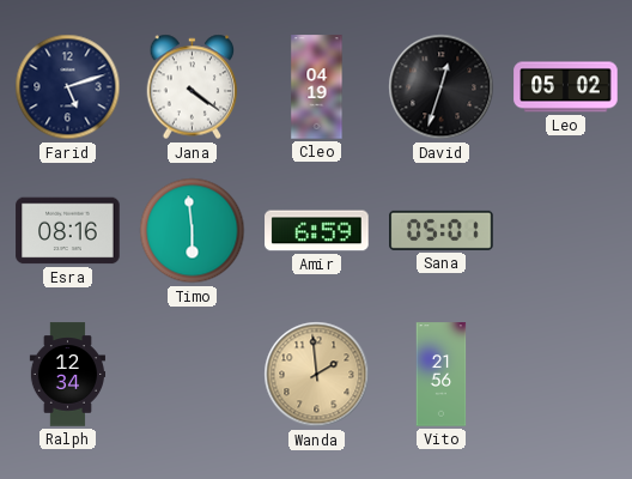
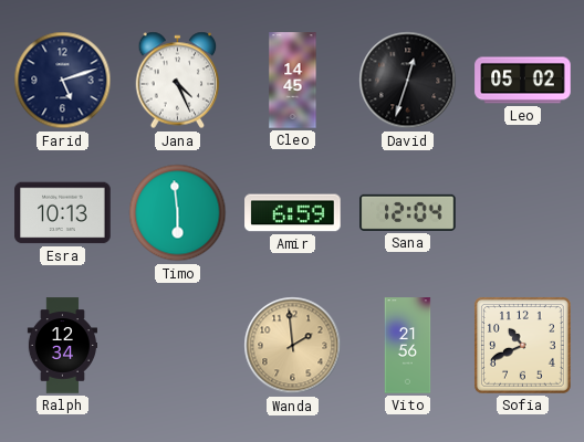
Jana: 4:21 -> 4:26
Cleo: 04:19 -> 14:45
Esra: 08:16 -> 10:13
Sana: 05:01 -> 12:04
Sofia: none -> 10:41
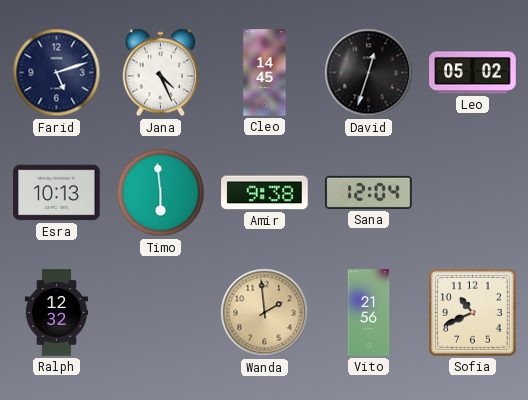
Amir: 6:59 -> 9:38
Ralph: 12:34 -> 12:32
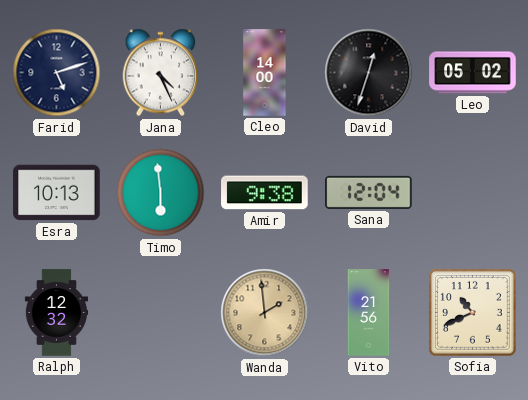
Cleo: 14:45 -> 14:00
